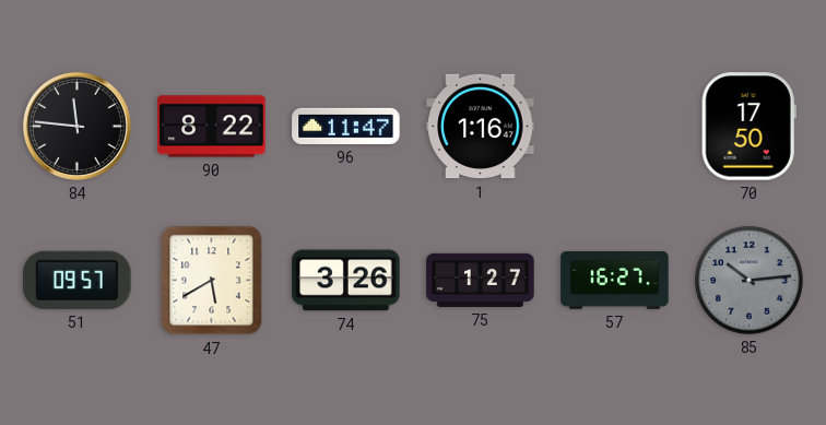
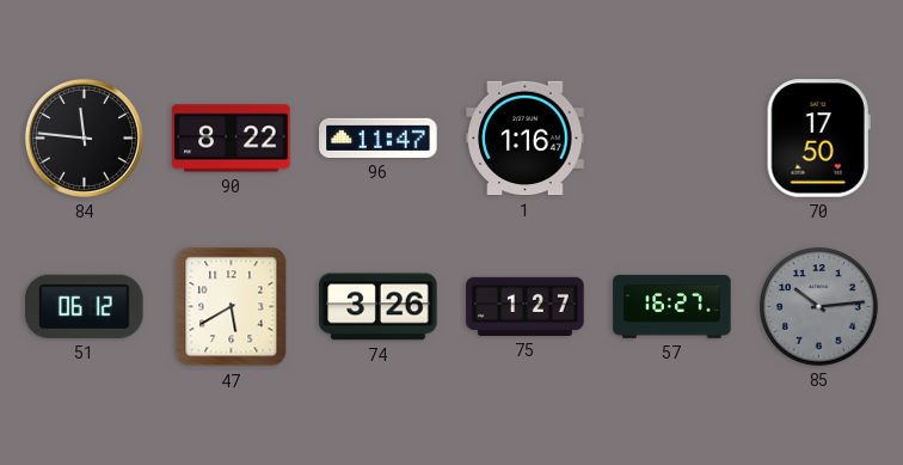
51: 09:57 -> 06:12
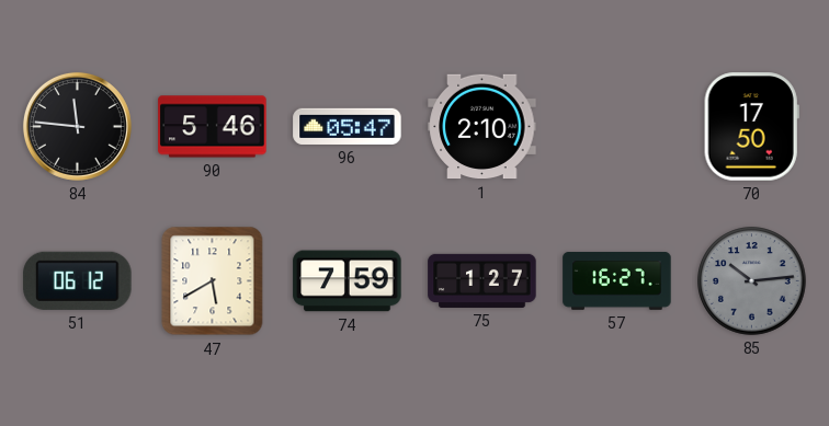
90: 8:22 -> 5:46
96: 11:47 -> 05:47
1: 1:16 -> 2:10
74: 3:26 -> 7:59
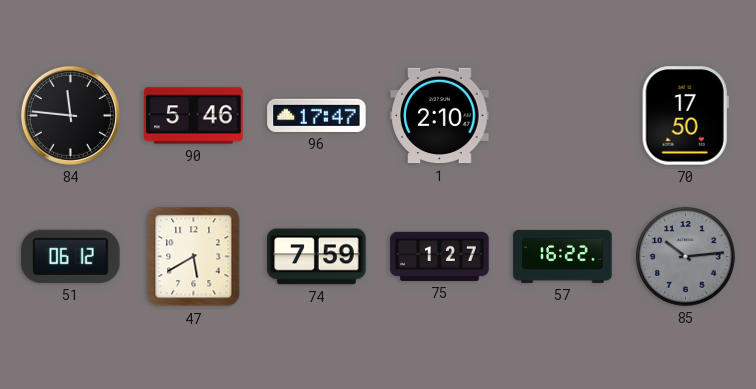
96: 05:47 -> 17:47
57: 16:27 -> 16:22
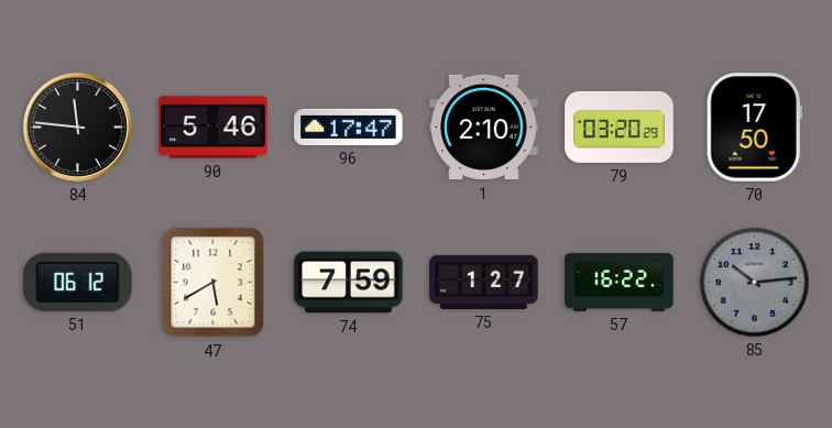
79: none -> 03:20
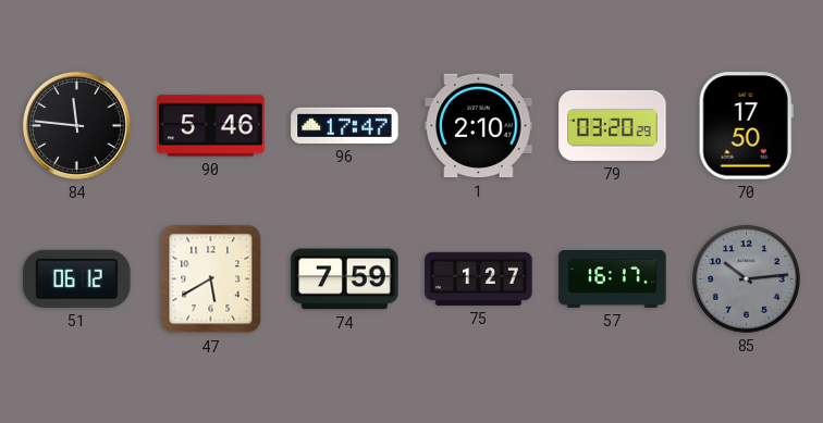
57: 16:22 -> 16:17
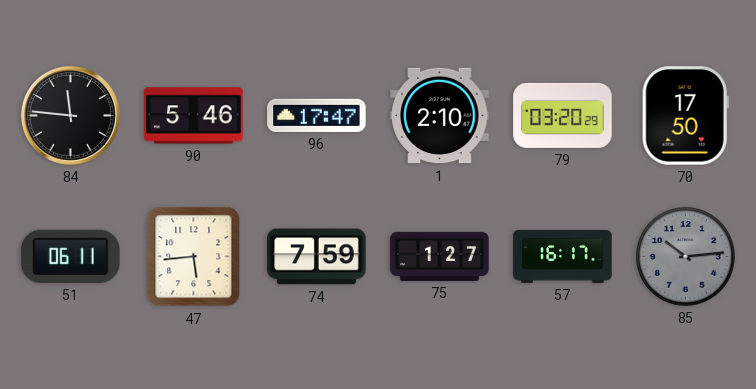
51: 06:12 -> 06:11
47: 5:40 -> 5:44
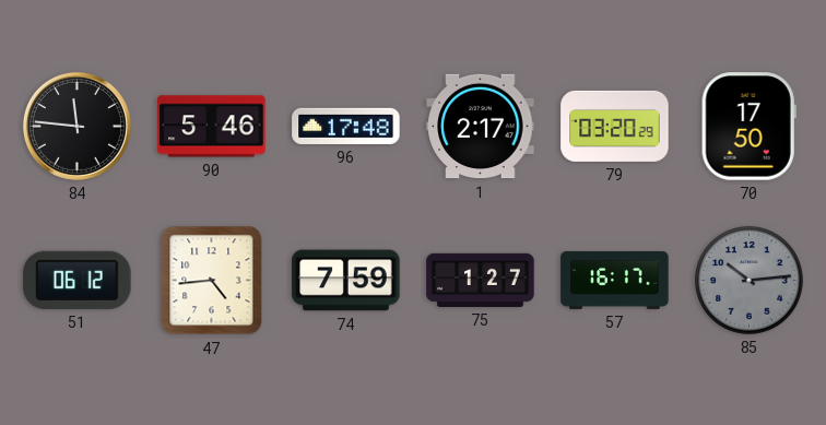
96: 17:47 -> 17:48
1: 2:10 -> 2:17
51: 06:11 -> 06:12
47: 5:44 -> 4:44
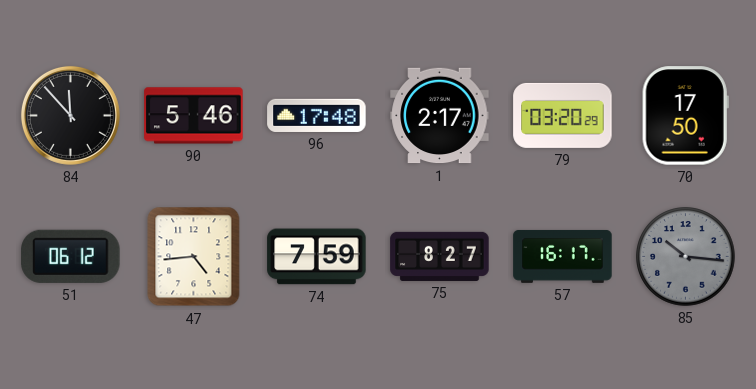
84: 11:46 -> 11:53
75: 1:27 -> 8:27
85: 10:14 -> 10:16
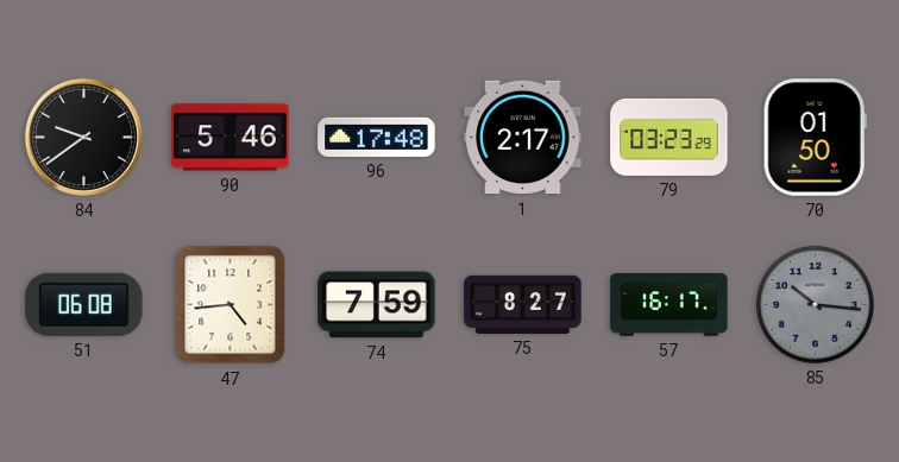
84: 11:53 -> 9:39
79: 03:20 -> 03:23
70: 17:50 -> 01:50
51: 06:12 -> 06:08
